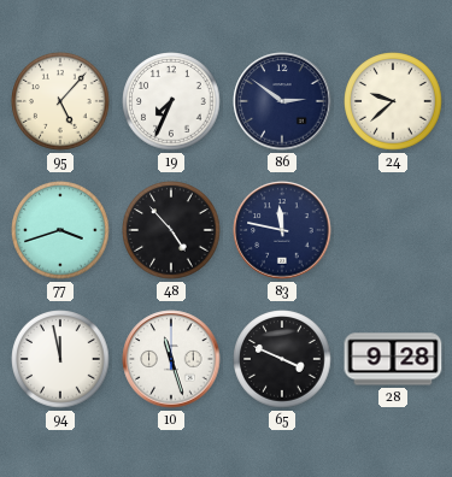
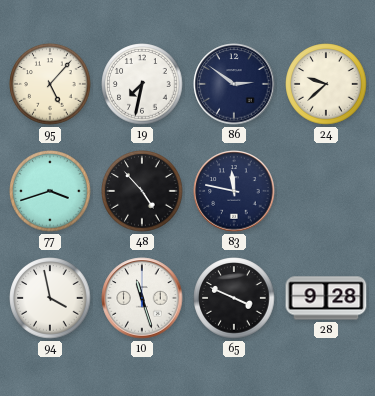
19: 7:34 -> 7:32
94: 11:58 -> 3:58
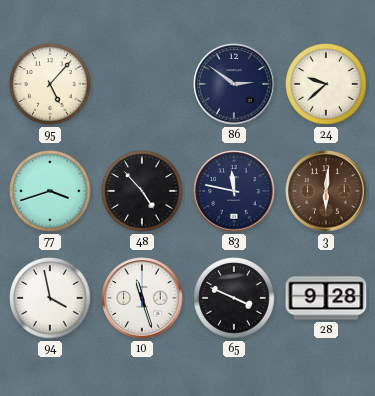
19: 7:32 -> none
3: none -> 6:01
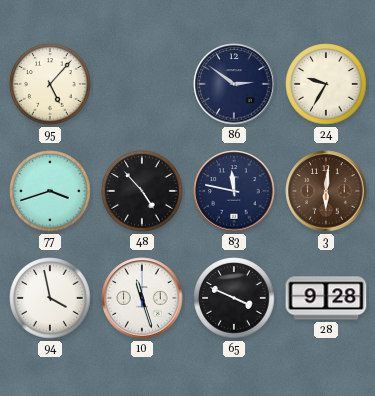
24: 9:38 -> 9:35
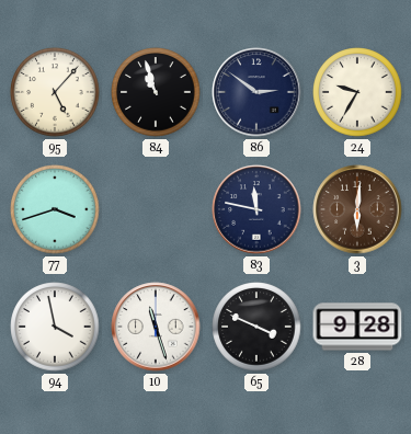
84: none -> 10:57
48: 4:53 -> none
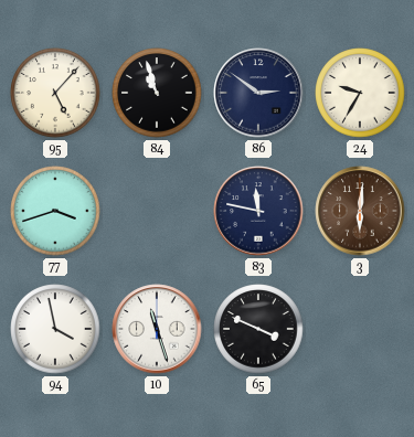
28: 9:28 -> none
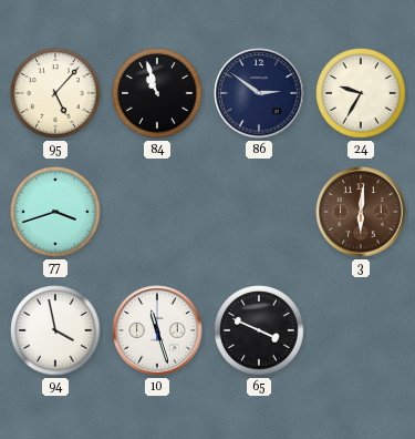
83: 11:47 -> none
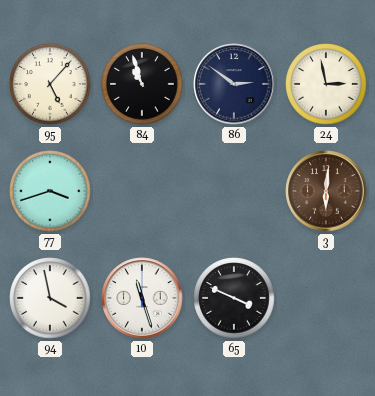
24: 9:35 -> 2:58
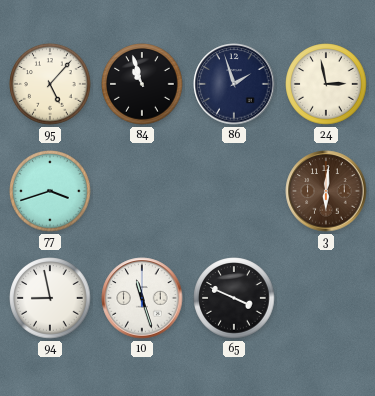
86: 2:51 -> 1:57
94: 3:58 -> 8:58
